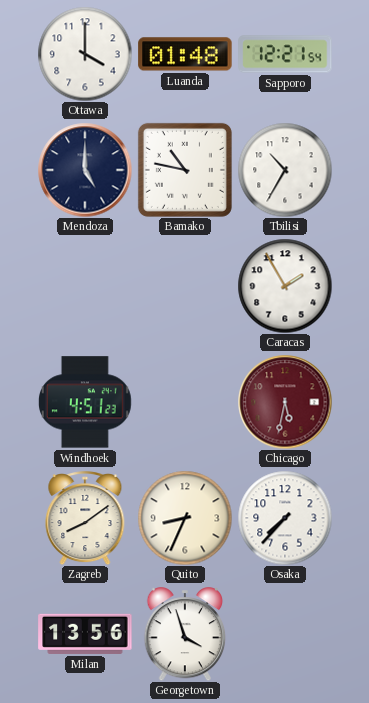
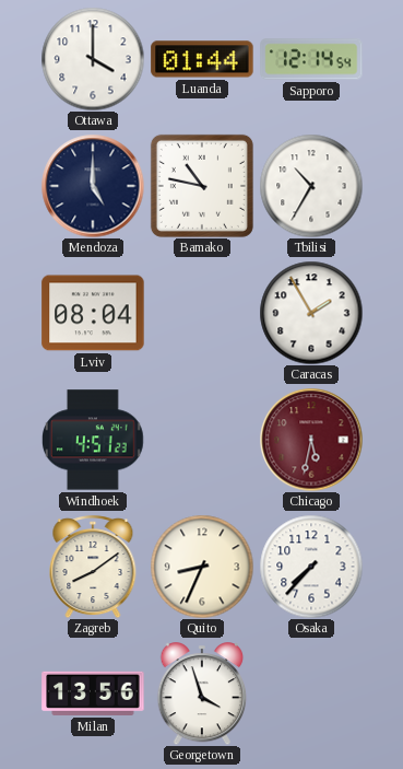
Luanda: 01:48 -> 01:44
Sapporo: 12:21 -> 12:14
Lviv: none -> 08:04
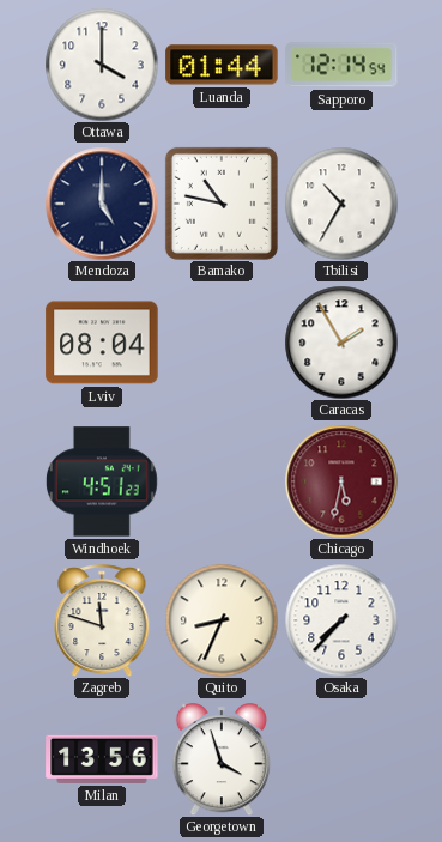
Zagreb: 8:09 -> 11:48
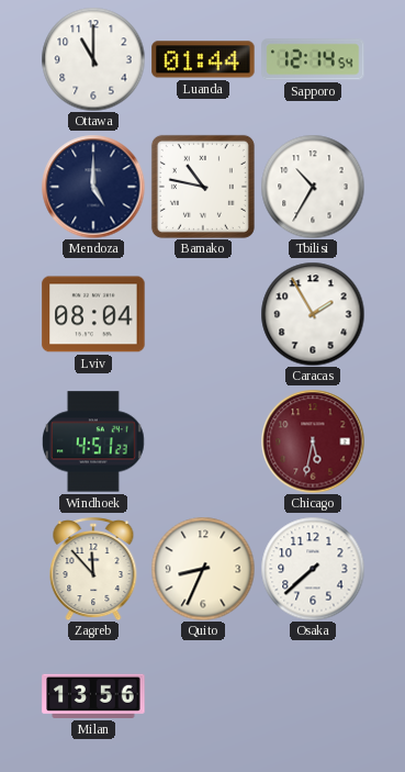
Ottawa: 4:00 -> 11:00
Zagreb: 11:48 -> 11:53
Osaka: 7:37 -> 7:38
Georgetown: 3:57 -> none
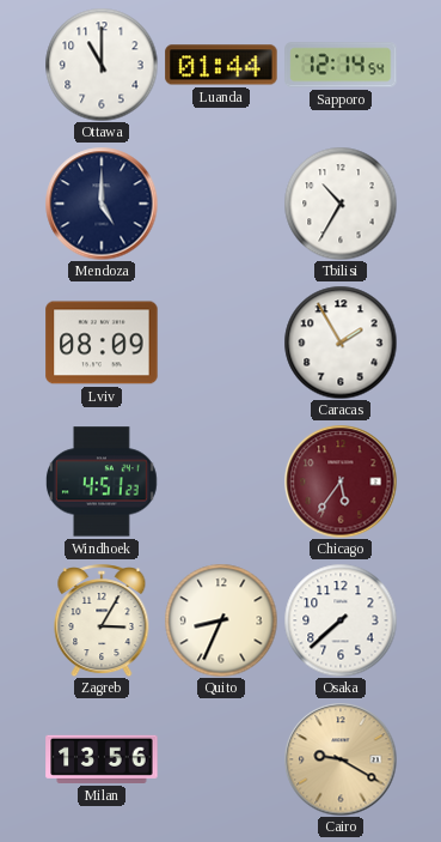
Bamako: 10:47 -> none
Lviv: 08:04 -> 08:09
Chicago: 5:32 -> 5:36
Zagreb: 11:53 -> 3:05
Cairo: none -> 9:20
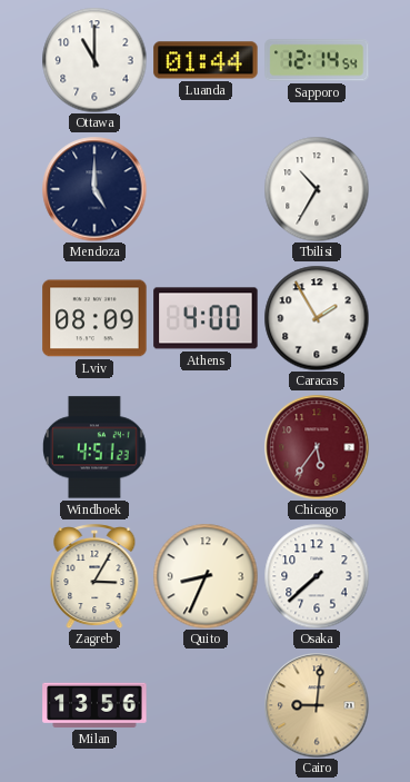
Athens: none -> 4:00
Cairo: 9:20 -> 9:01
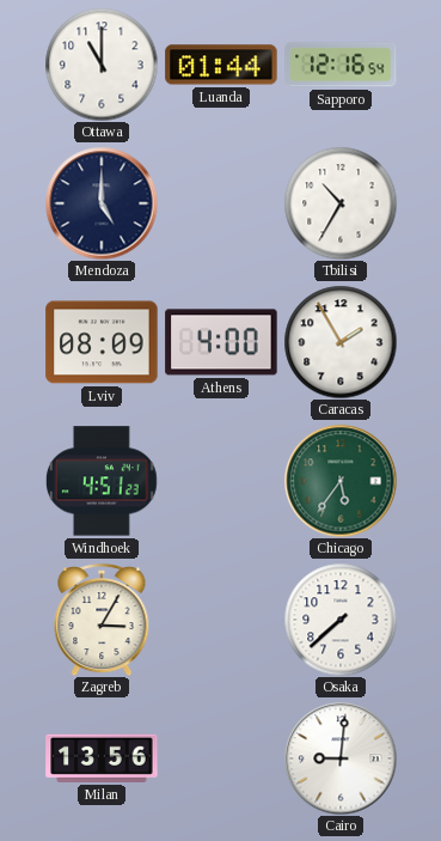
Sapporo: 12:14 -> 12:16
Chicago dial: burgundy -> green
Quito: 8:34 -> none
Cairo dial: champagne -> white
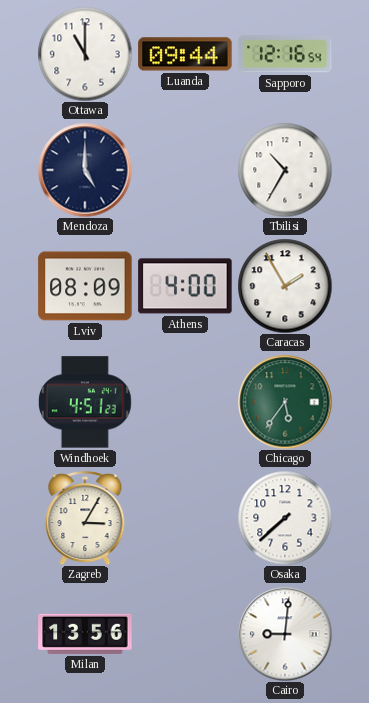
Luanda: 01:44 -> 09:44
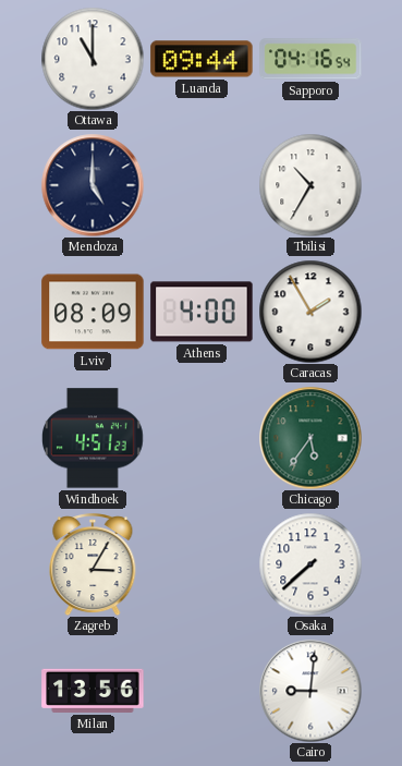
Sapporo: 12:16 -> 04:16
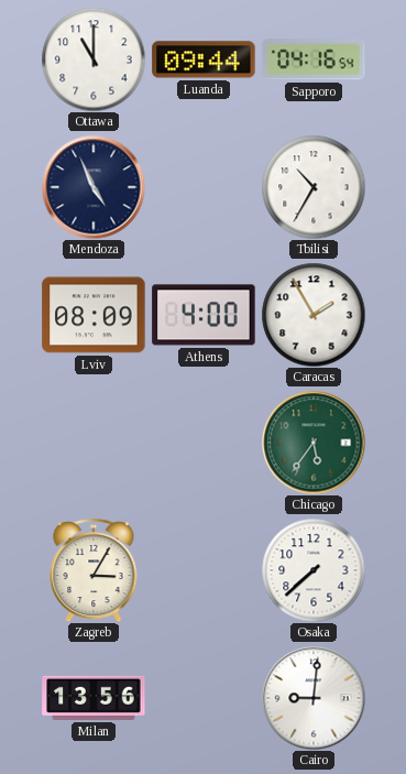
Mendoza: 5:00 -> 4:56
Windhoek: 4:51 -> none
